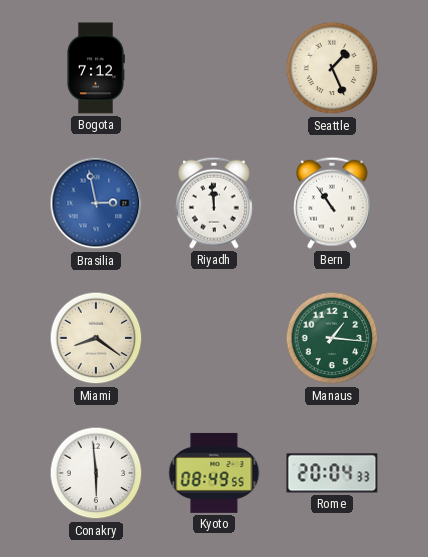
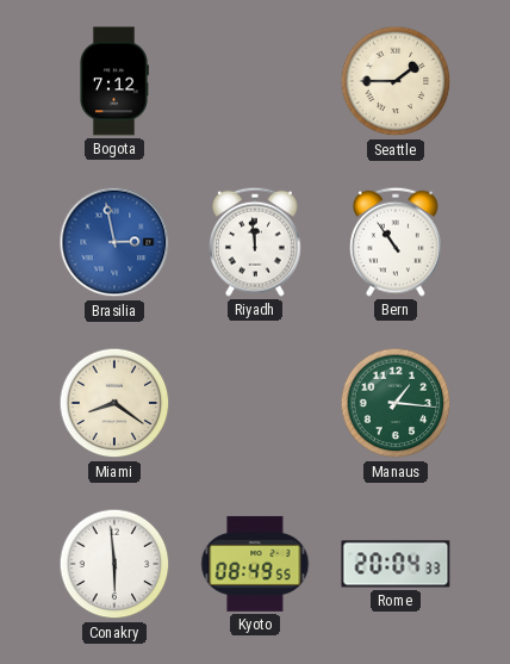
Seattle: 1:26 -> 1:45
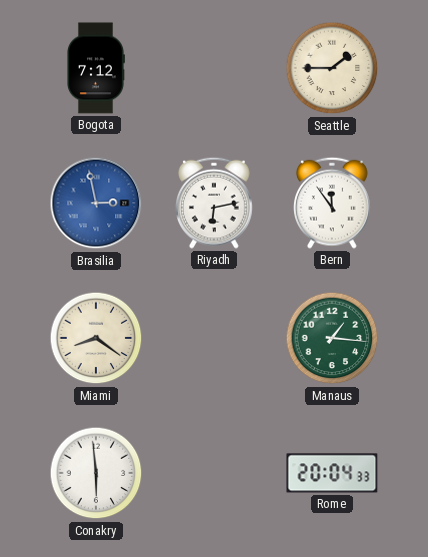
Riyadh: 11:59 -> 6:13
Bern: 10:54 -> 11:54
Kyoto: 08:49 -> none
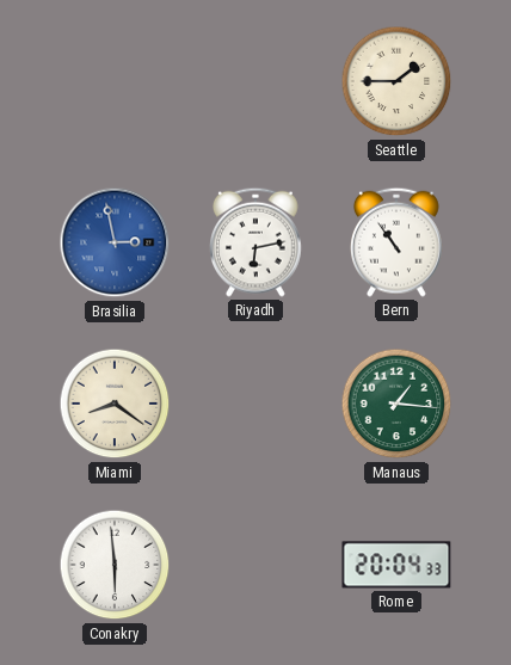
Bogota: 7:12 -> none
Bern: 11:54 -> 10:54
